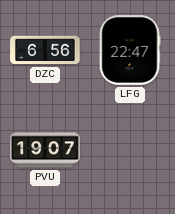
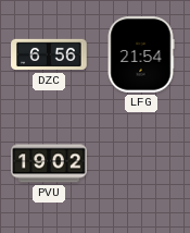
LFG: 22:47 -> 21:54
PVU: 19:07 -> 19:02
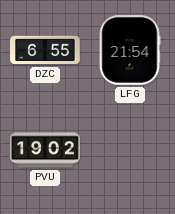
DZC: 6:56 -> 6:55
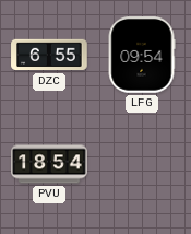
LFG: 21:54 -> 09:54
PVU: 19:02 -> 18:54
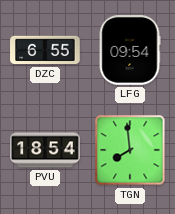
TGN: none -> 7:59
